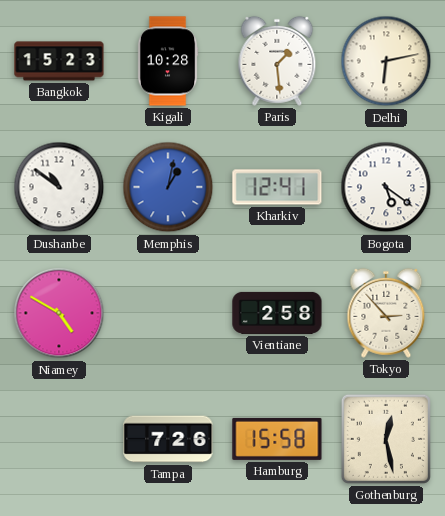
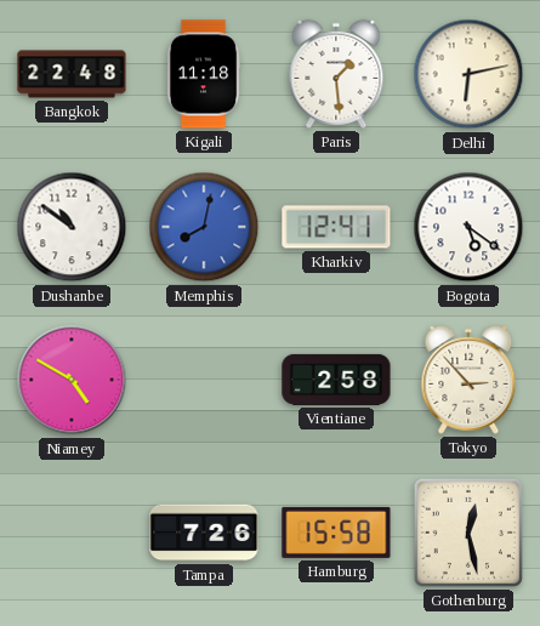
Bangkok: 15:23 -> 22:48
Kigali: 10:28 -> 11:18
Memphis: 1:02 -> 8:02
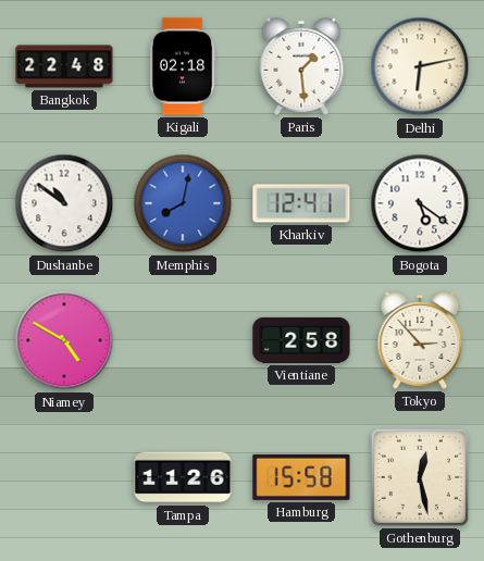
Kigali: 11:18 -> 02:18
Tampa: 7:26 -> 11:26
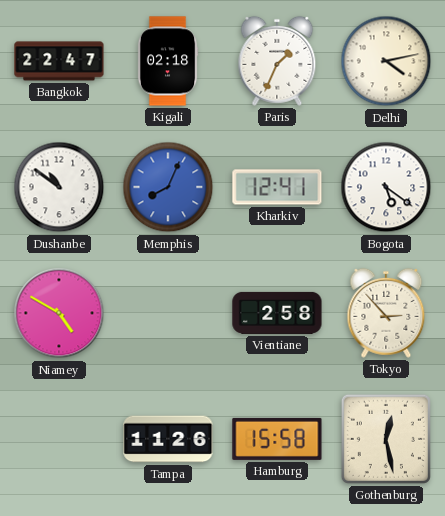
Bangkok: 22:48 -> 22:47
Paris: 1:29 -> 1:34
Delhi: 6:13 -> 4:13
Memphis: 8:02 -> 8:04
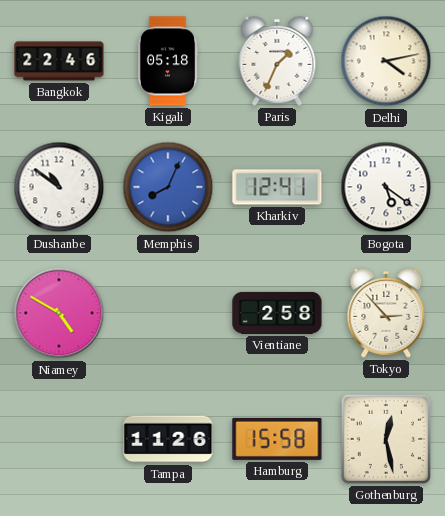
Bangkok: 22:47 -> 22:46
Kigali: 02:18 -> 05:18
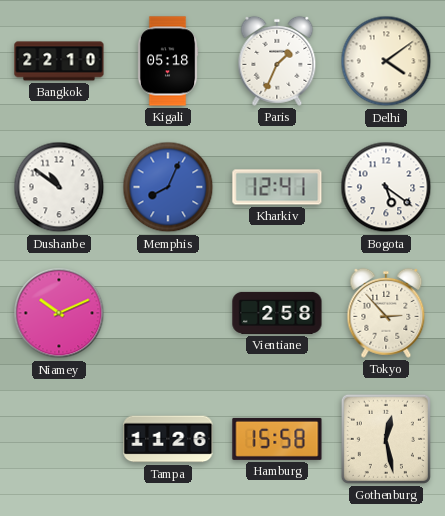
Bangkok: 22:46 -> 22:10
Delhi: 4:13 -> 4:09
Niamey: 4:50 -> 10:11
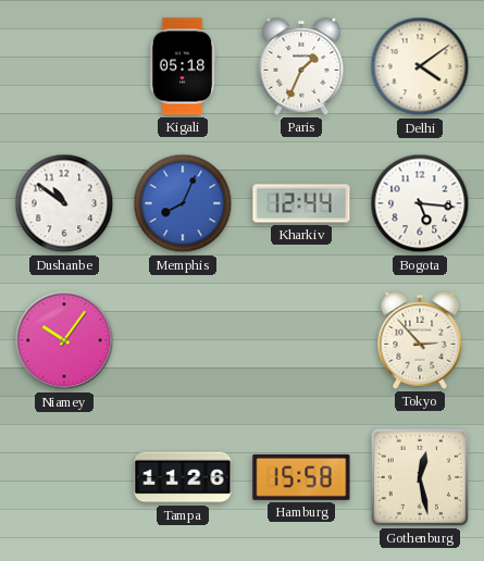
Bangkok: 22:10 -> none
Kharkiv: 12:41 -> 12:44
Bogota: 5:21 -> 5:16
Niamey: 10:11 -> 10:06
Vientiane: 2:58 -> none
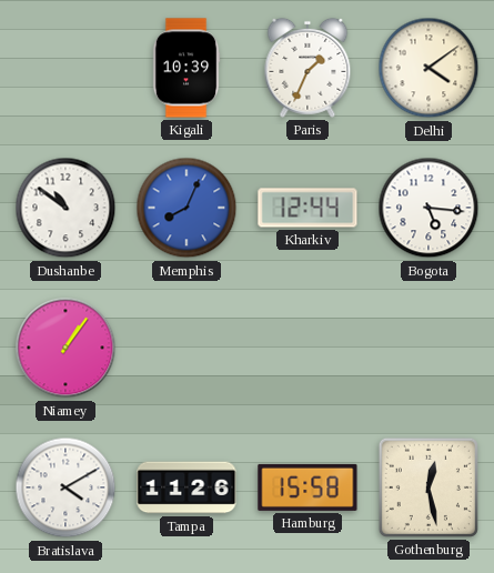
Kigali: 05:18 -> 10:39
Niamey: 10:06 -> 1:06
Tokyo: 2:53 -> none
Bratislava: none -> 4:10
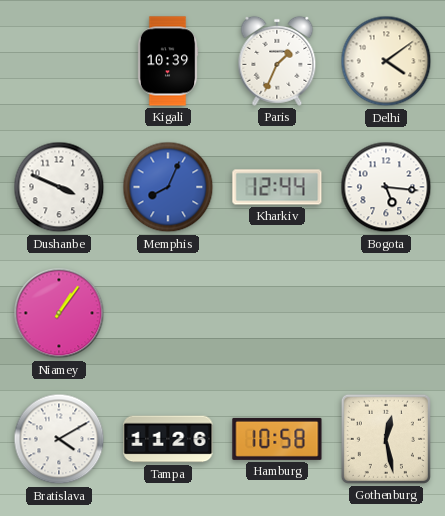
Dushanbe: 10:51 -> 3:49
Hamburg: 15:58 -> 10:58
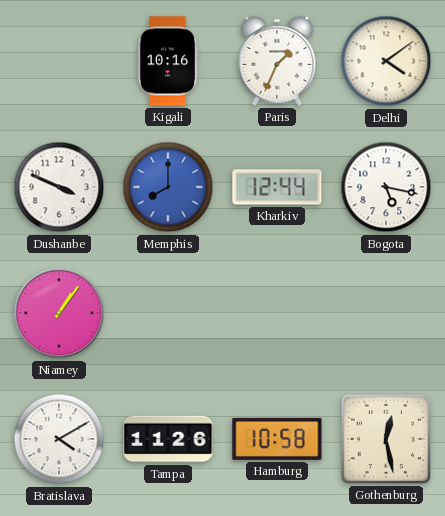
Kigali: 10:39 -> 10:16
Memphis: 8:04 -> 8:00
Bogota: 5:16 -> 5:17
